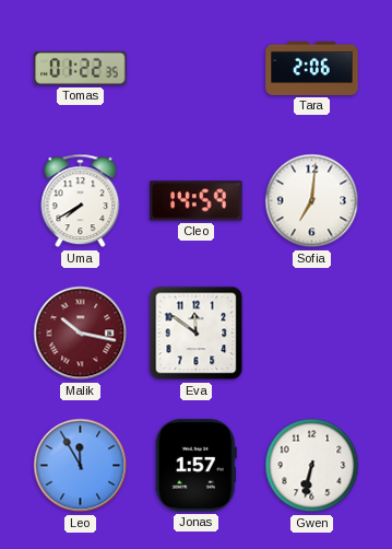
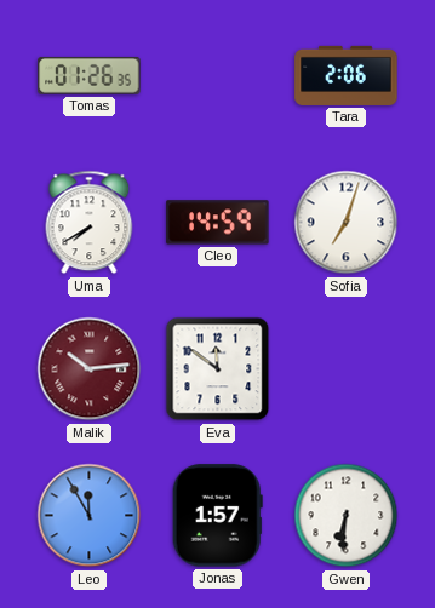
Tomas: 01:22 -> 01:26
Sofia: 7:01 -> 7:03
Malik: 10:17 -> 10:14
Gwen: 6:32 -> 6:31
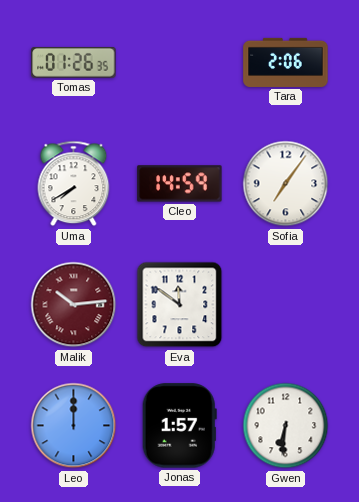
Sofia: 7:03 -> 7:06
Leo: 11:55 -> 12:00
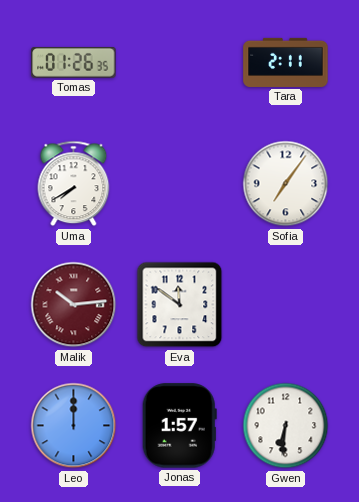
Tara: 2:06 -> 2:11
Cleo: 14:59 -> none
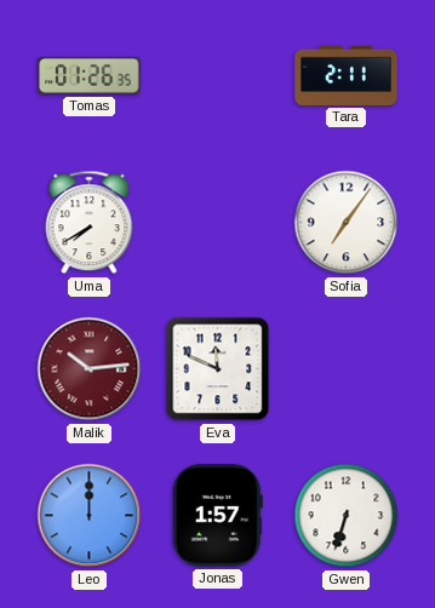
Eva: 11:51 -> 11:49
Gwen: 6:31 -> 6:33
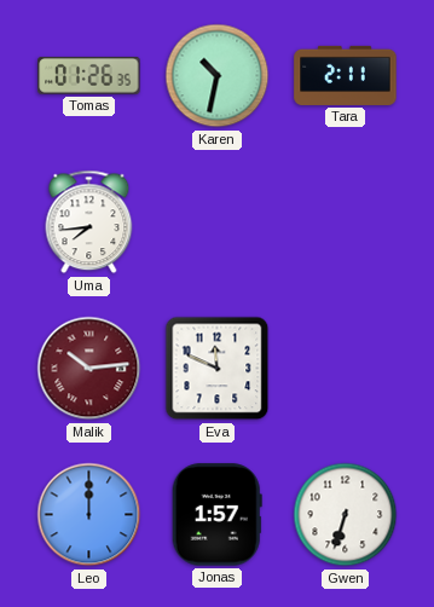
Karen: none -> 10:32
Uma: 7:40 -> 7:44
Sofia: 7:06 -> none
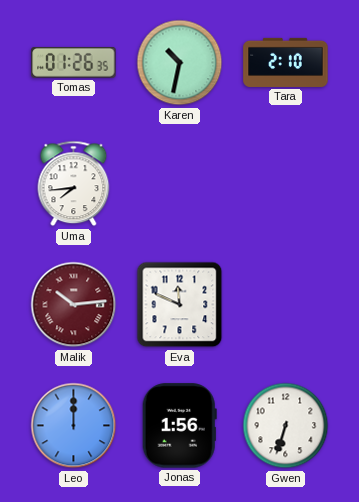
Tara: 2:11 -> 2:10
Jonas: 1:57 -> 1:56
